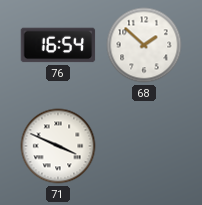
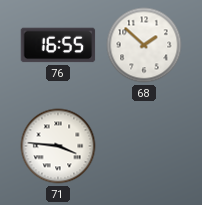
76: 16:54 -> 16:55
71: 3:49 -> 3:46
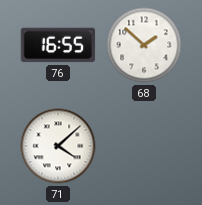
71: 3:46 -> 4:08
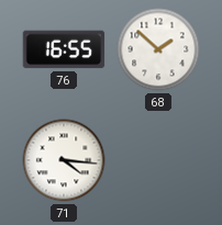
71: 4:08 -> 4:16
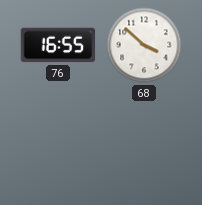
68: 1:52 -> 3:52
71: 4:16 -> none
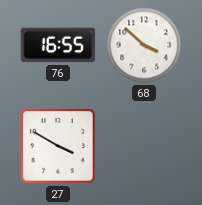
27: none -> 3:50
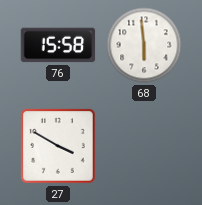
76: 16:55 -> 15:58
68: 3:52 -> 5:59
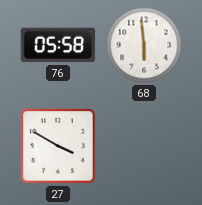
76: 15:58 -> 05:58
